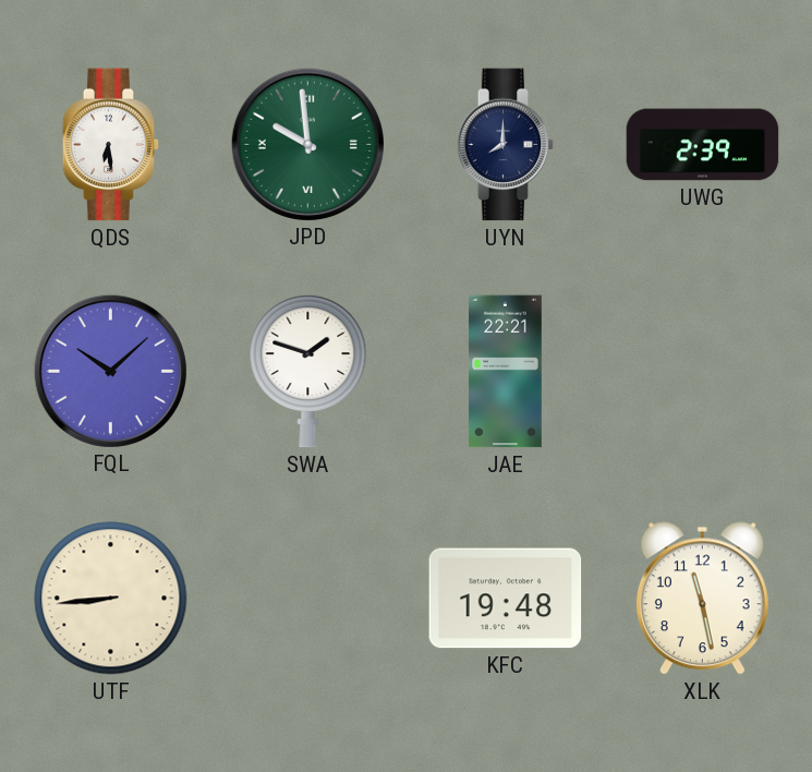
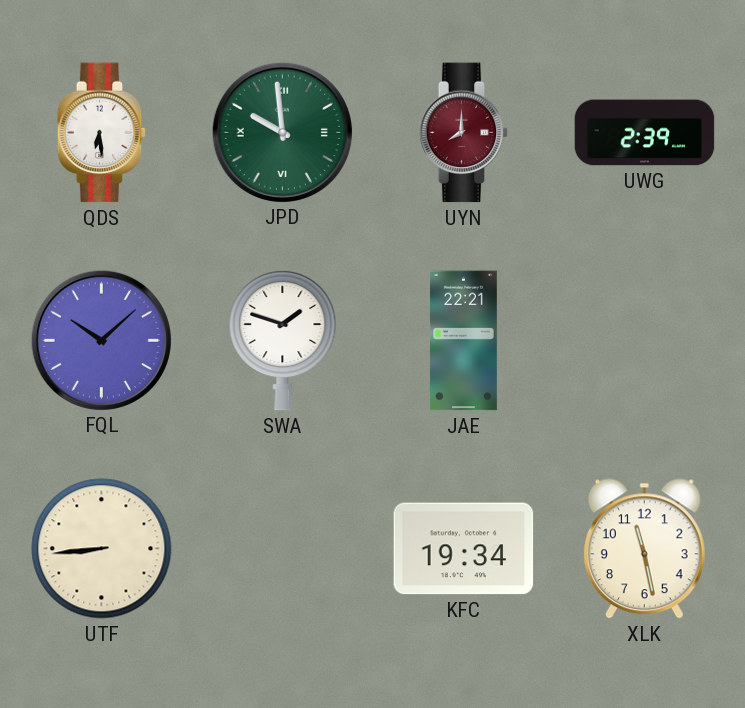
UYN dial: navy -> burgundy
KFC: 19:48 -> 19:34
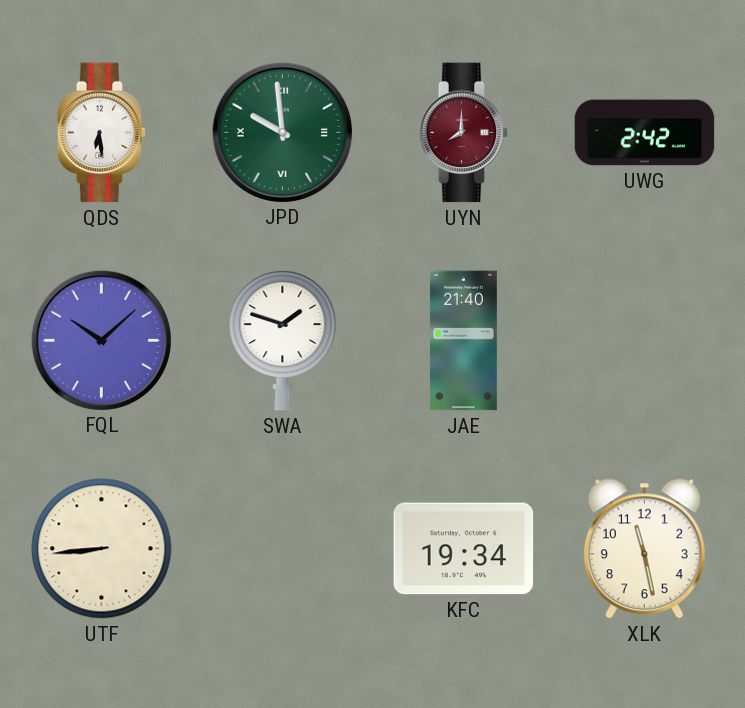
UWG: 2:39 -> 2:42
JAE: 22:21 -> 21:40
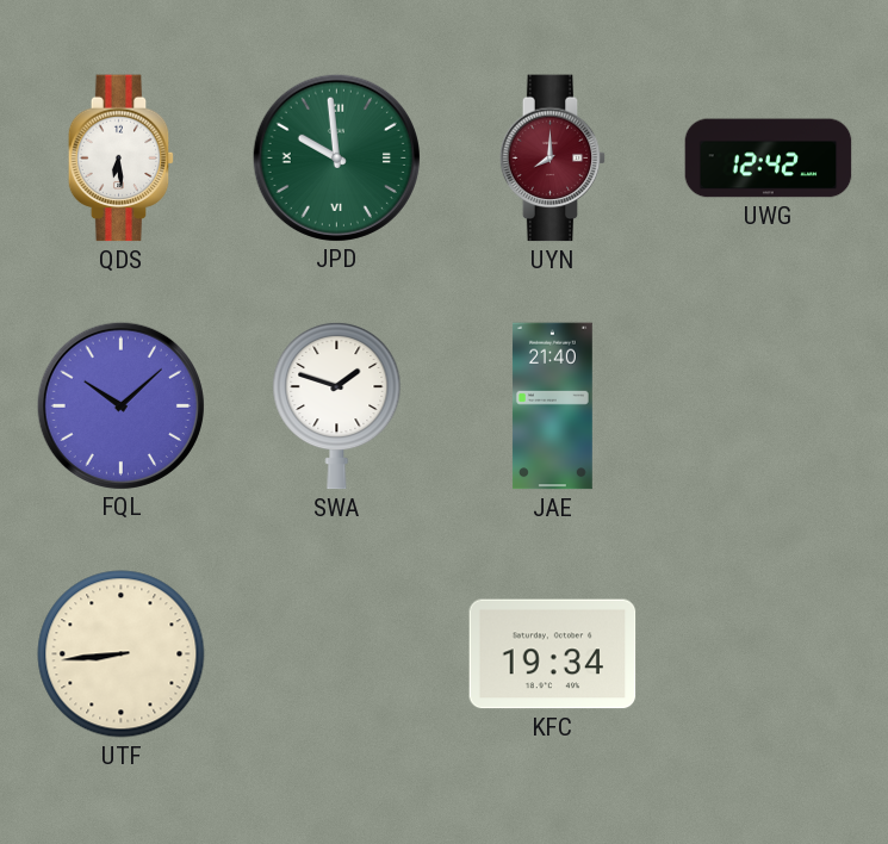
UWG: 2:42 -> 12:42
XLK: 11:28 -> none
